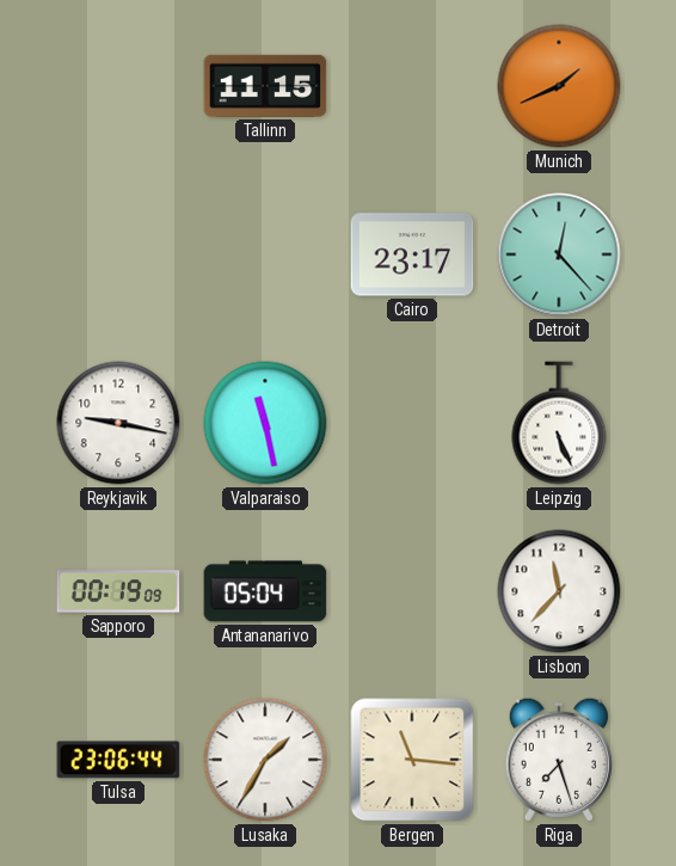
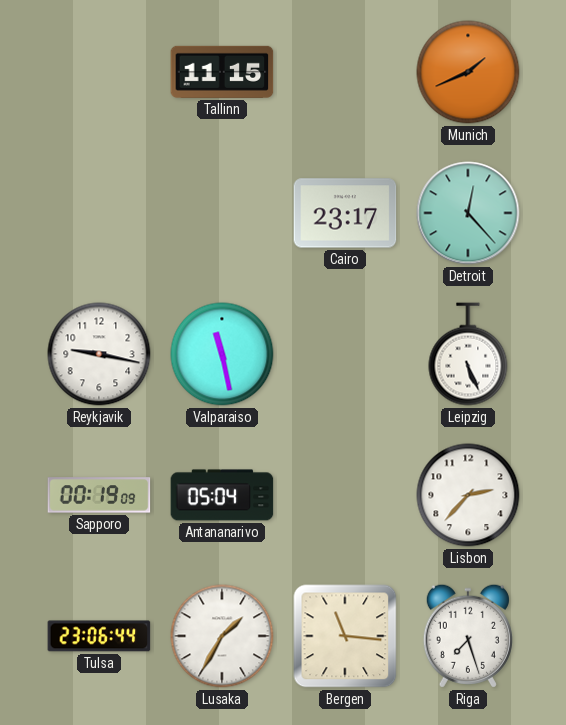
Lisbon: 11:37 -> 2:37
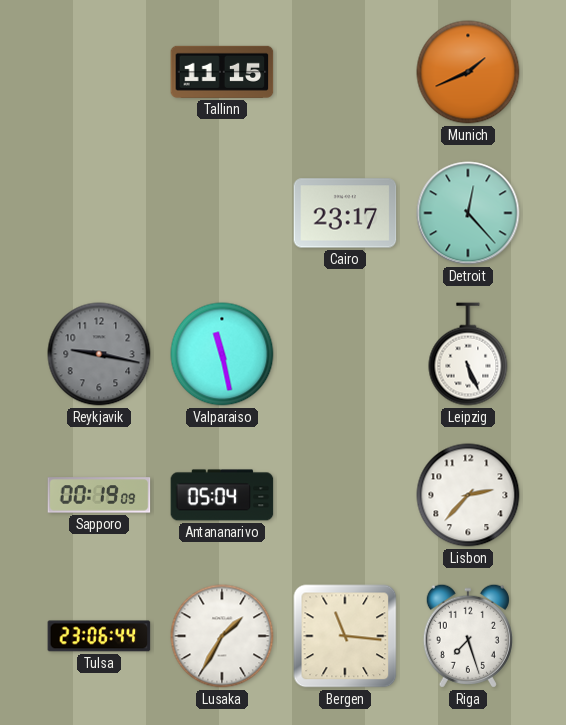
Reykjavik dial: white -> grey
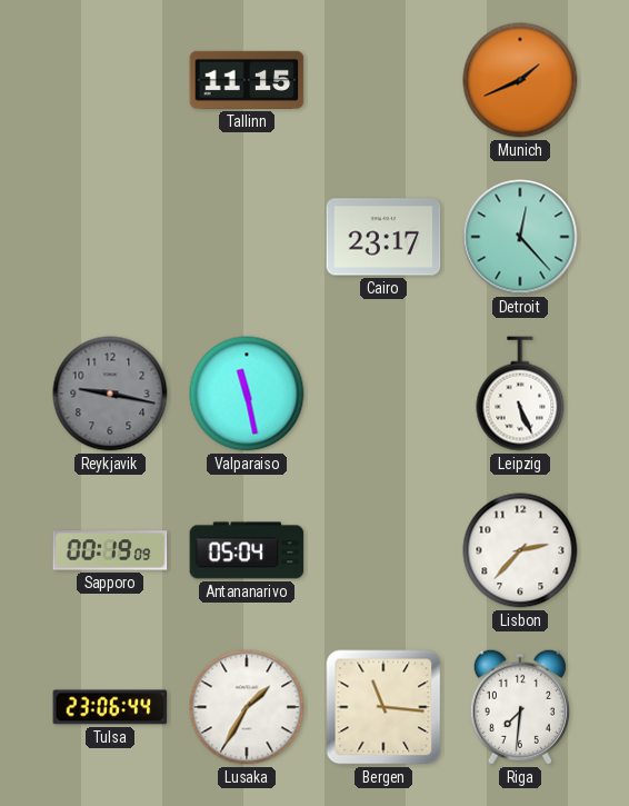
Riga: 7:27 -> 7:31
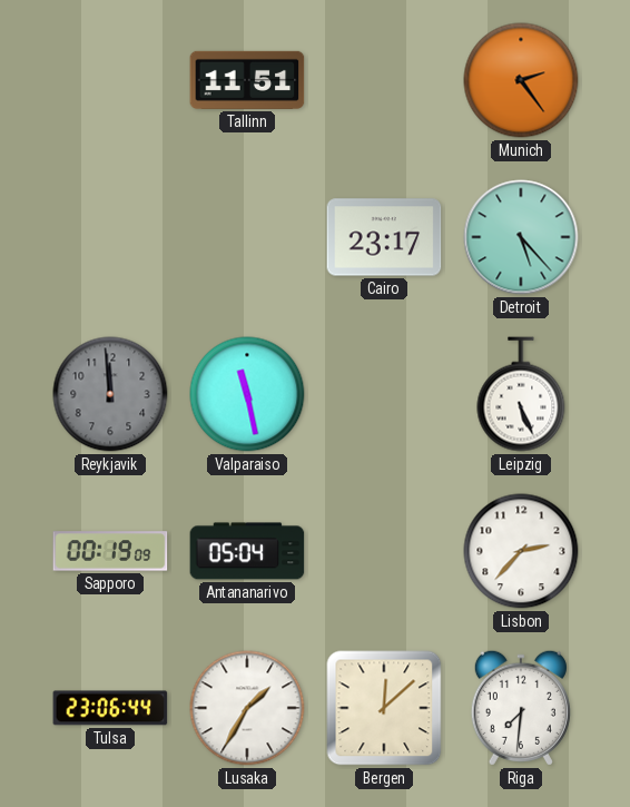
Tallinn: 11:15 -> 11:51
Munich: 1:41 -> 2:24
Detroit: 12:23 -> 5:23
Reykjavik: 9:17 -> 11:59
Bergen: 11:16 -> 12:08
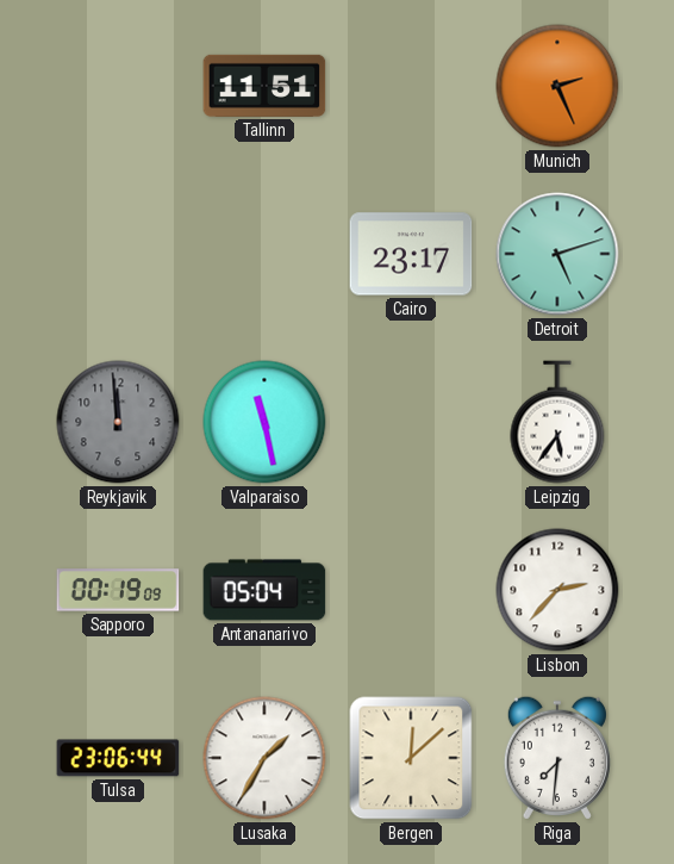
Munich: 2:24 -> 2:26
Detroit: 5:23 -> 5:12
Leipzig: 5:26 -> 5:36
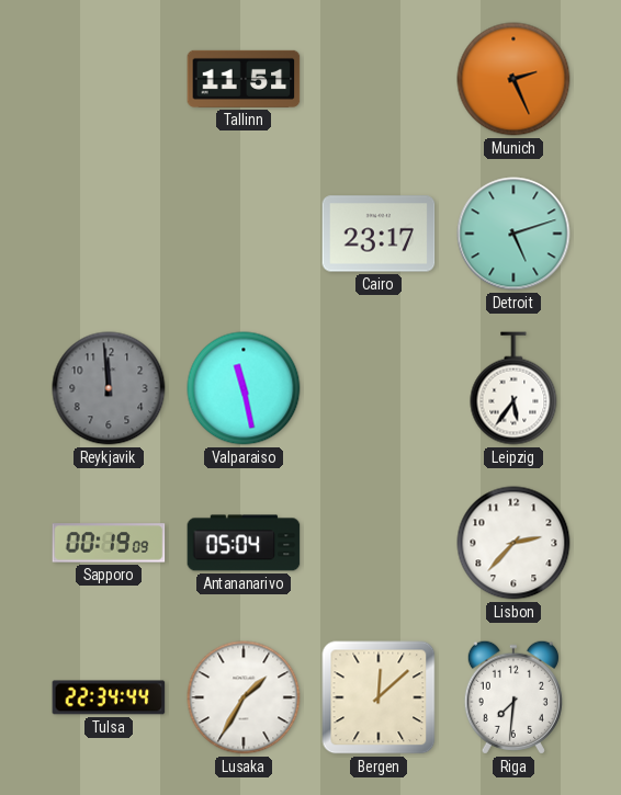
Tulsa: 23:06 -> 22:34
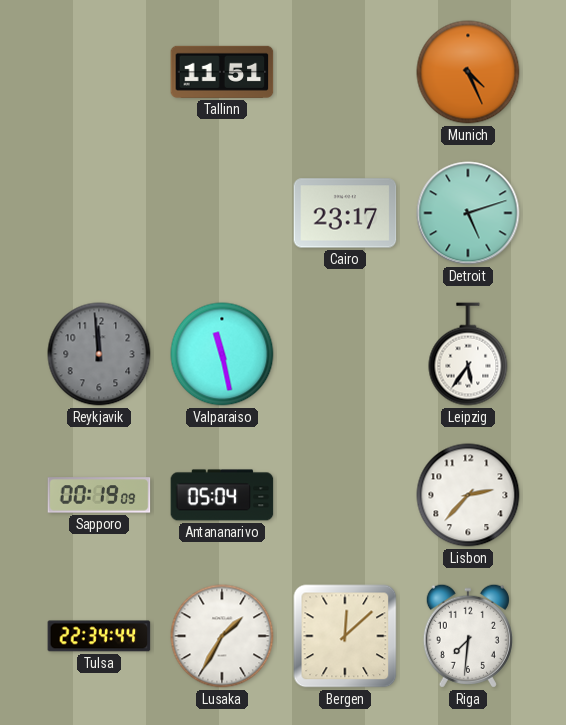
Munich: 2:26 -> 4:26
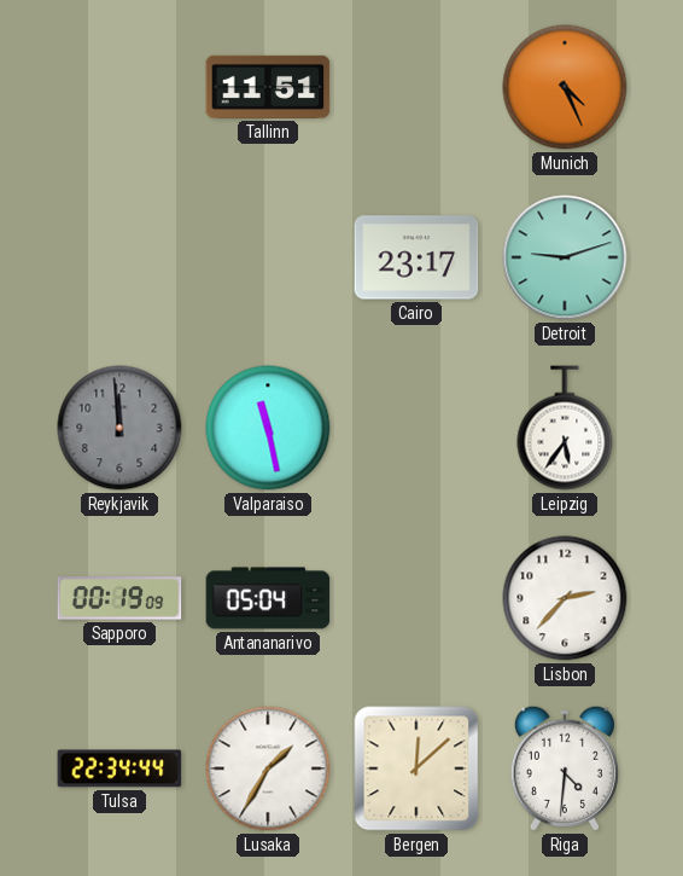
Detroit: 5:12 -> 9:12
Riga: 7:31 -> 4:31
